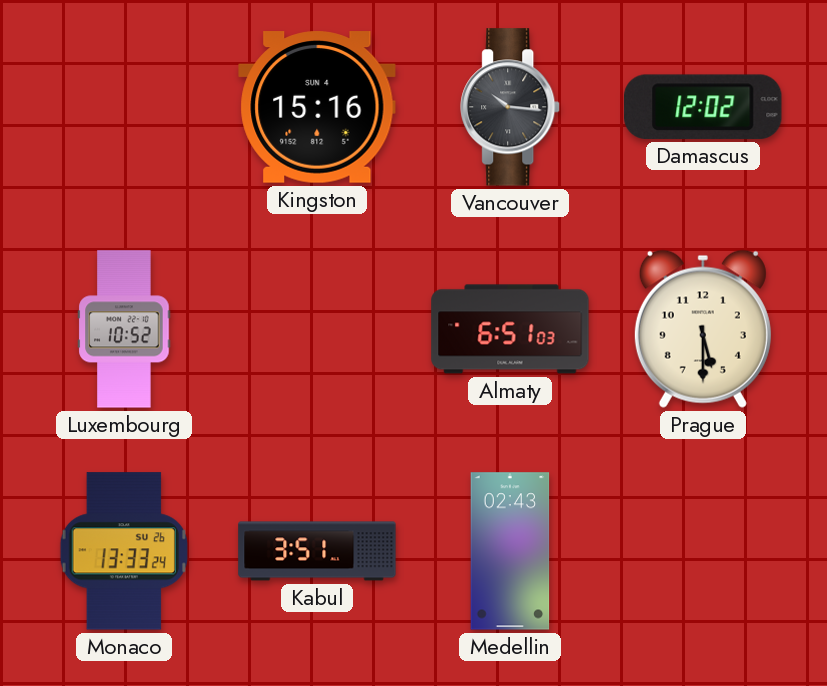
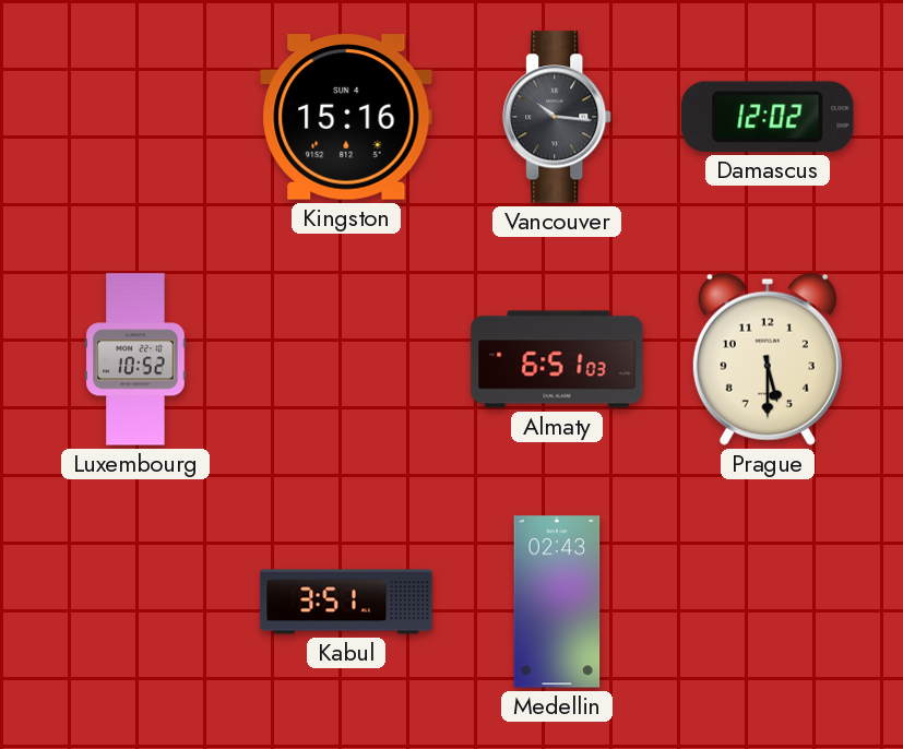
Monaco: 13:33 -> none
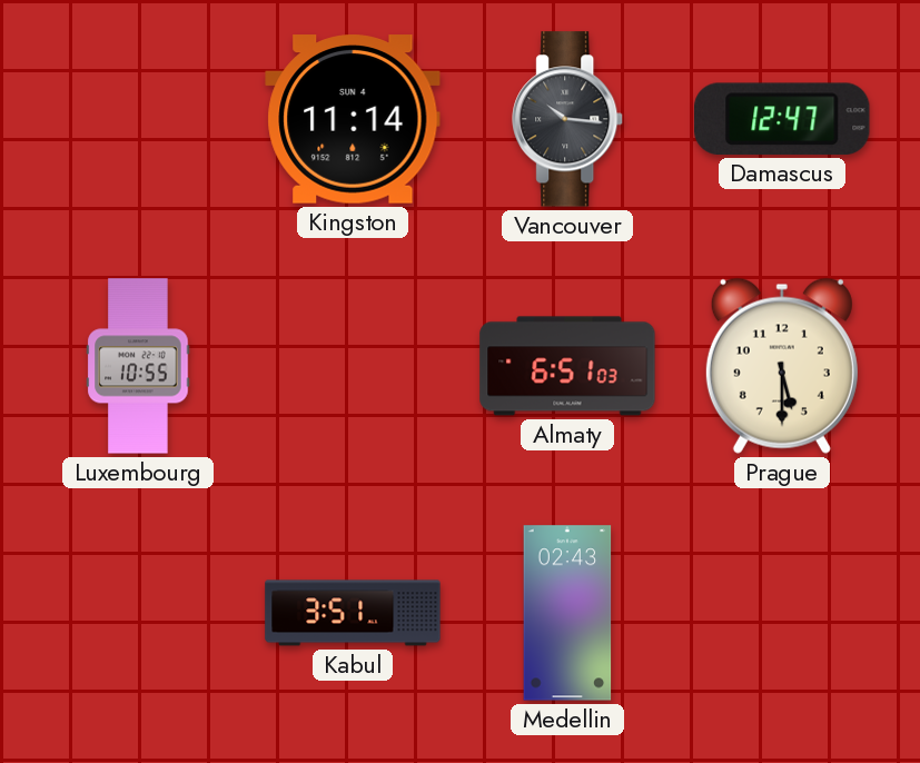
Kingston: 15:16 -> 11:14
Damascus: 12:02 -> 12:47
Luxembourg: 10:52 -> 10:55
